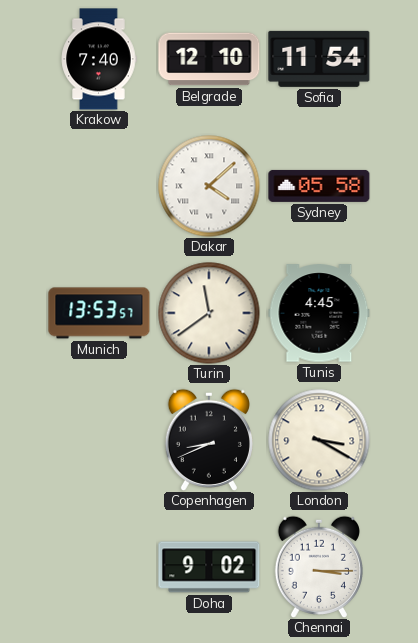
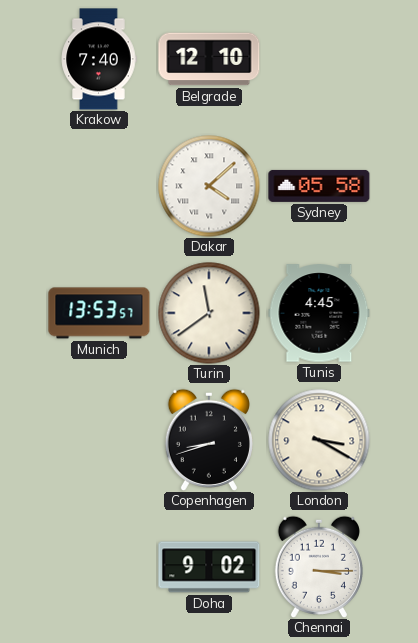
Sofia: 11:54 -> none
Copenhagen: 8:41 -> 8:42
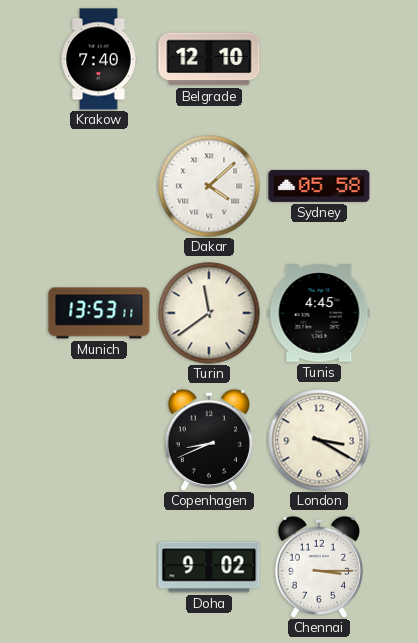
Munich: 13:53:57 -> 13:53:11
Copenhagen: 8:42 -> 8:41
